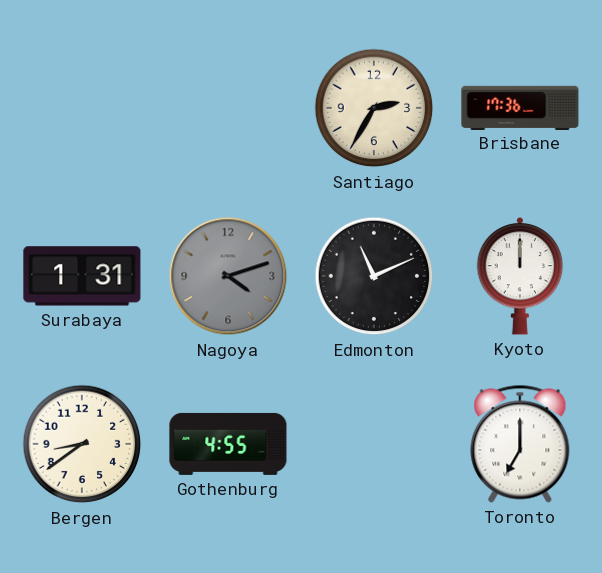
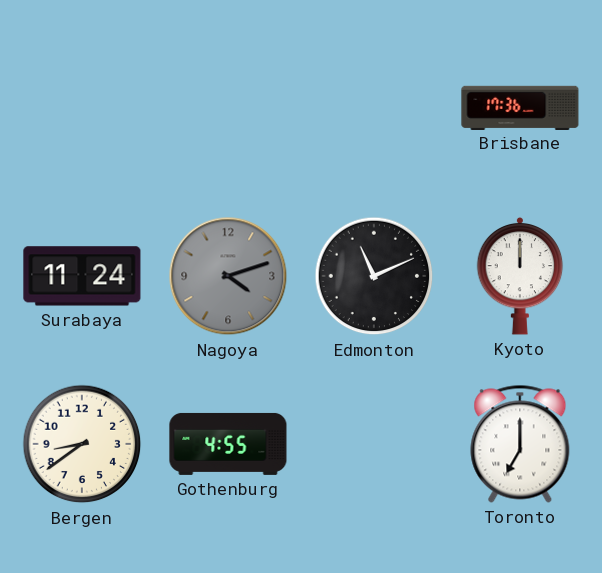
Santiago: 2:35 -> none
Surabaya: 1:31 -> 11:24
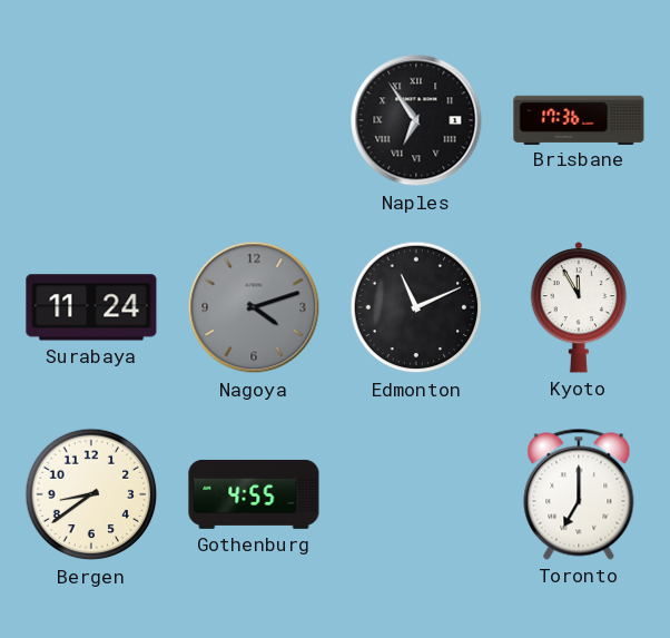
Naples: none -> 6:54
Kyoto: 12:00 -> 11:55
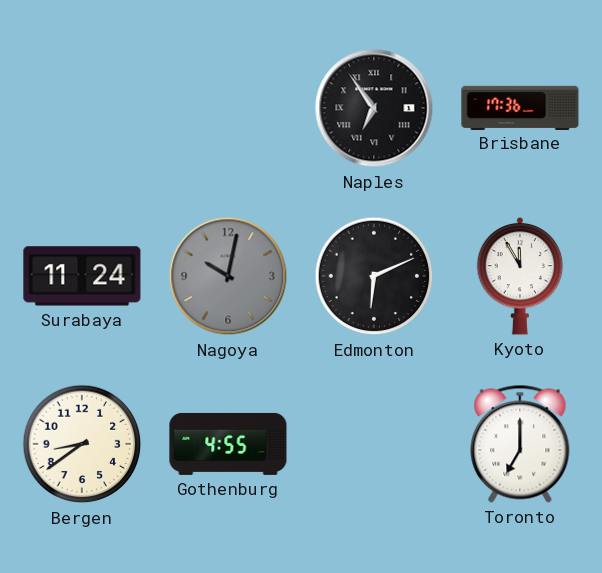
Nagoya: 4:12 -> 10:02
Edmonton: 11:11 -> 6:11
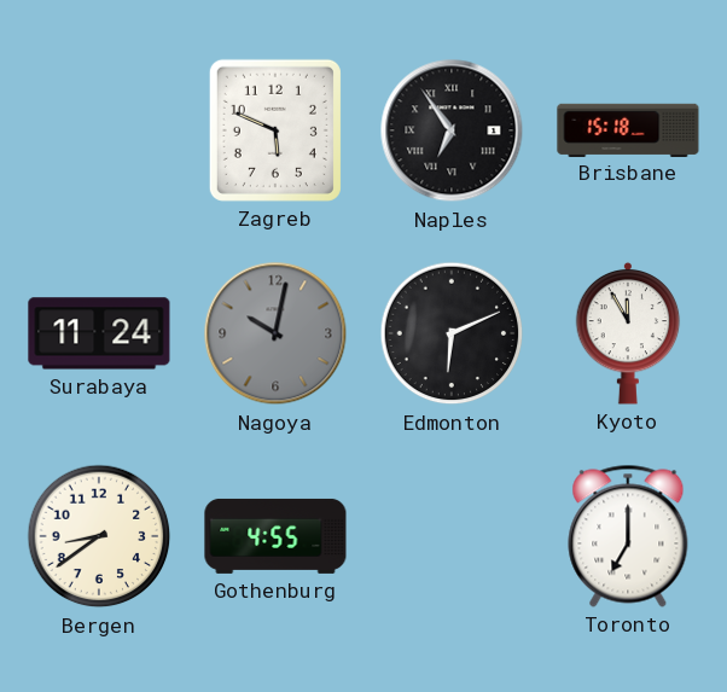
Zagreb: none -> 5:49
Brisbane: 17:36 -> 15:18
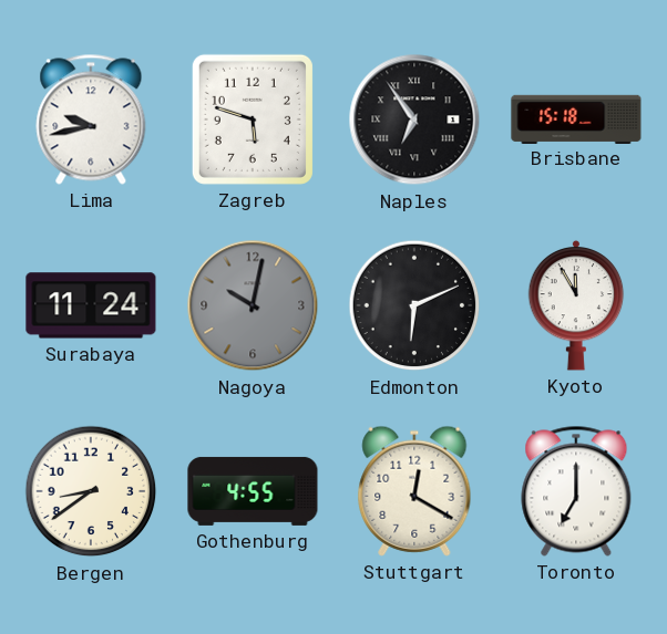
Lima: none -> 9:43
Zagreb: 5:49 -> 5:48
Stuttgart: none -> 12:20
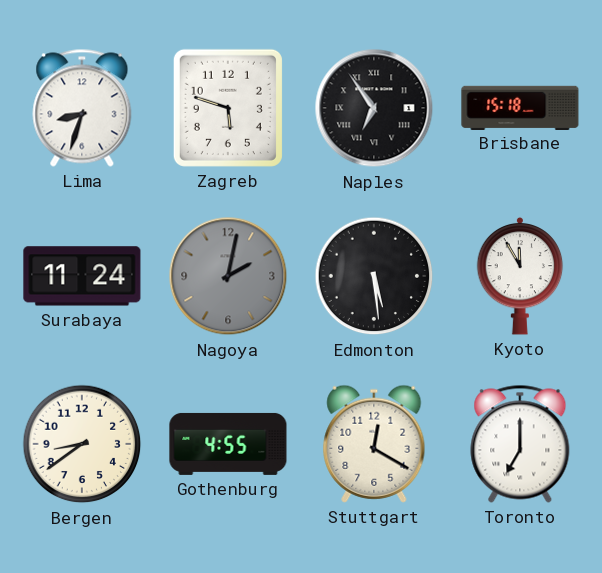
Lima: 9:43 -> 8:33
Nagoya: 10:02 -> 2:02
Edmonton: 6:11 -> 5:29
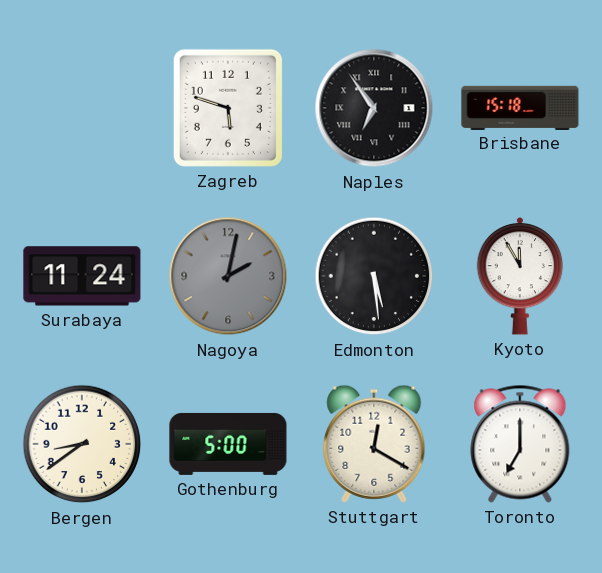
Lima: 8:33 -> none
Gothenburg: 4:55 -> 5:00
